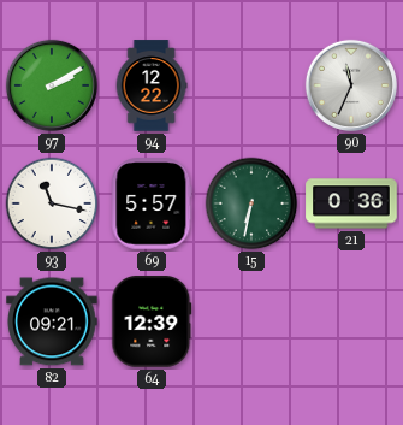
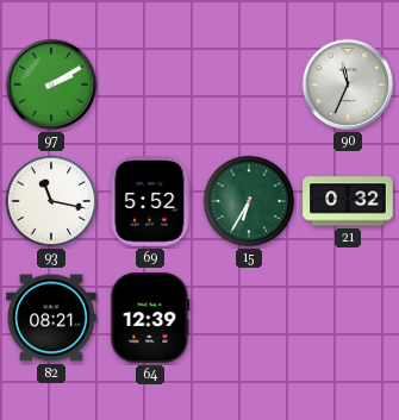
94: 12:22 -> none
69: 5:57 -> 5:52
15: 6:32 -> 6:35
21: 0:36 -> 0:32
82: 09:21 -> 08:21
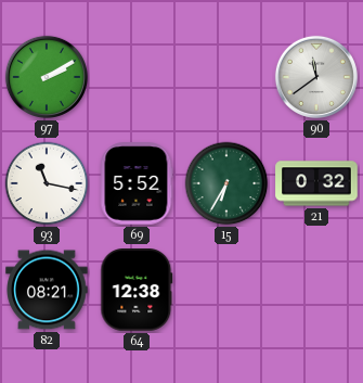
90: 11:34 -> 11:39
64: 12:39 -> 12:38
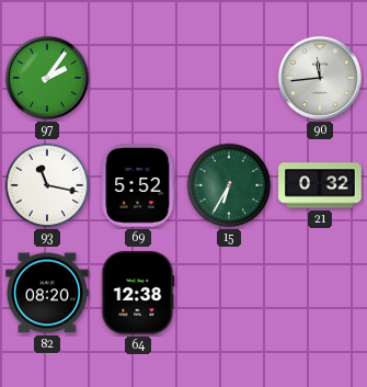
97: 2:10 -> 2:06
90: 11:39 -> 11:44
82: 08:21 -> 08:20
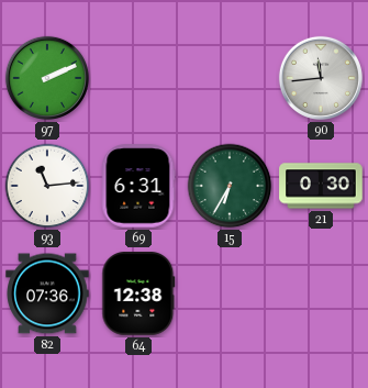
97: 2:06 -> 2:11
93: 11:17 -> 11:14
69: 5:52 -> 6:31
21: 0:32 -> 0:30
82: 08:20 -> 07:36
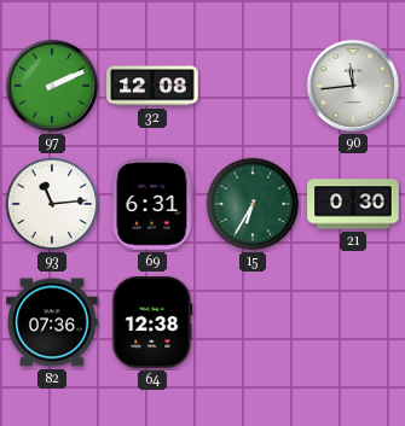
32: none -> 12:08
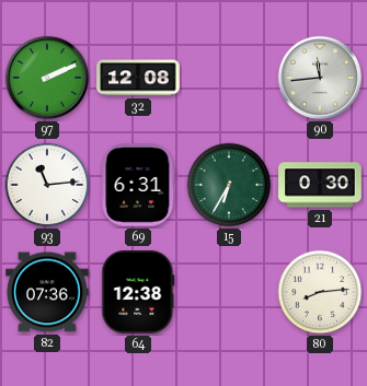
80: none -> 8:14
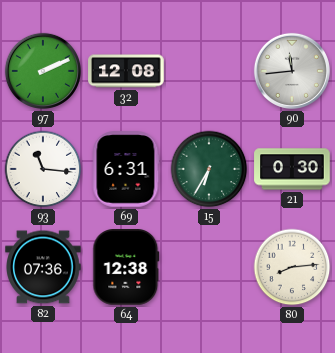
93: 11:14 -> 11:16
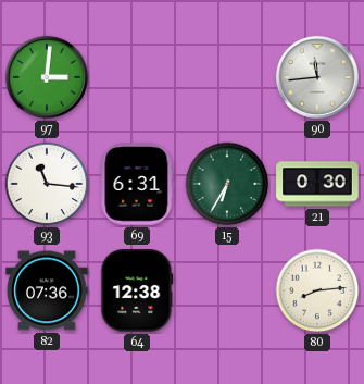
97: 2:11 -> 3:01
32: 12:08 -> none
